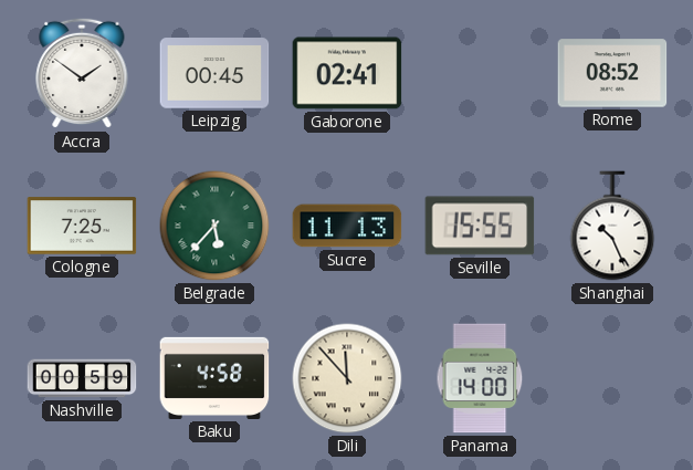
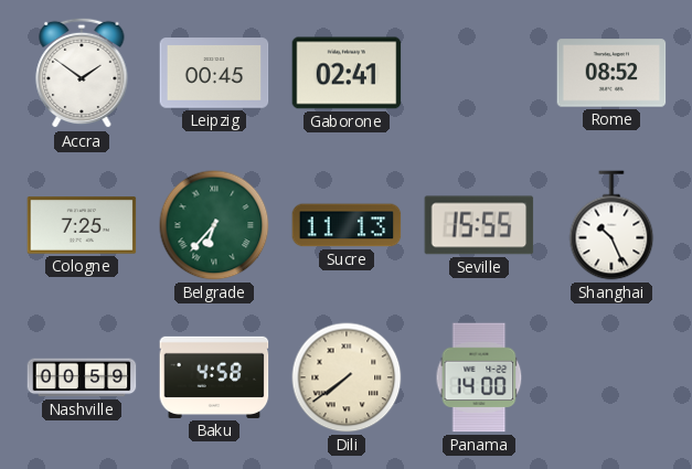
Belgrade: 5:37 -> 6:37
Dili: 11:53 -> 7:39
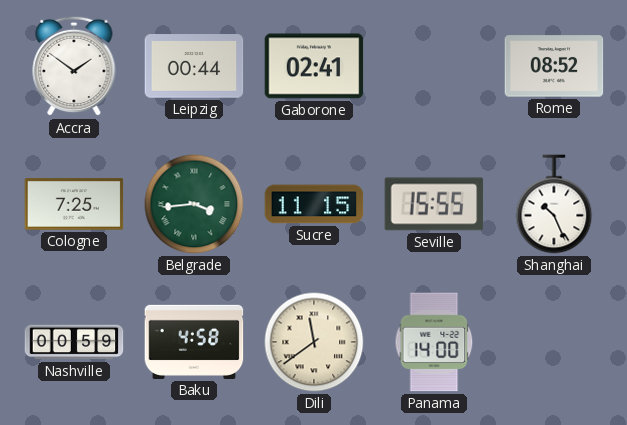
Leipzig: 00:45 -> 00:44
Belgrade: 6:37 -> 3:44
Sucre: 11:13 -> 11:15
Dili: 7:39 -> 11:39
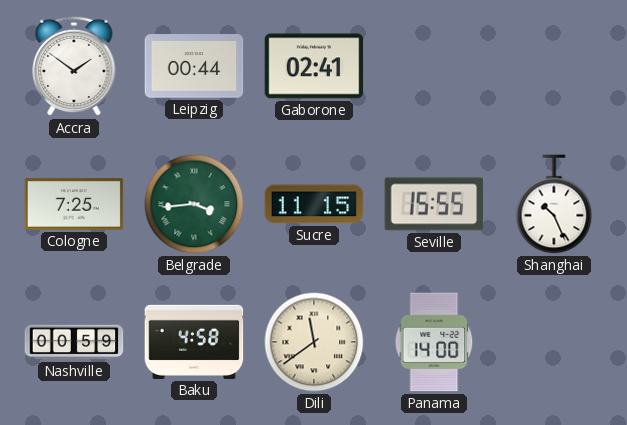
Rome: 08:52 -> none
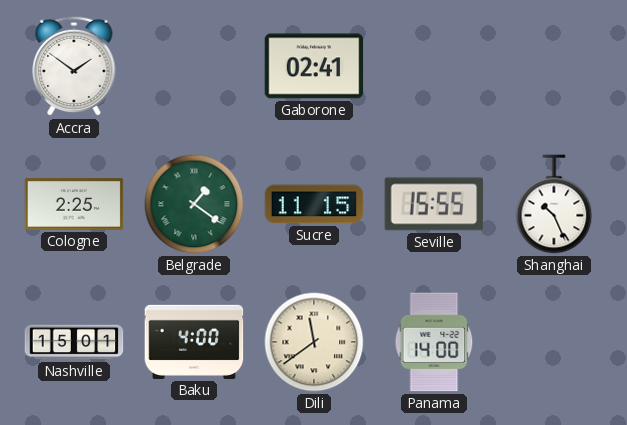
Leipzig: 00:44 -> none
Cologne: 7:25 -> 2:25
Belgrade: 3:44 -> 1:21
Nashville: 00:59 -> 15:01
Baku: 4:58 -> 4:00
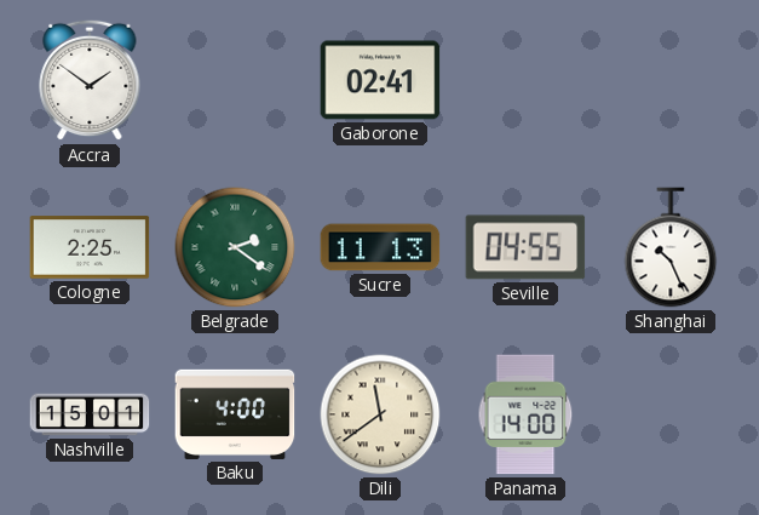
Belgrade: 1:21 -> 2:21
Sucre: 11:15 -> 11:13
Seville: 15:55 -> 04:55
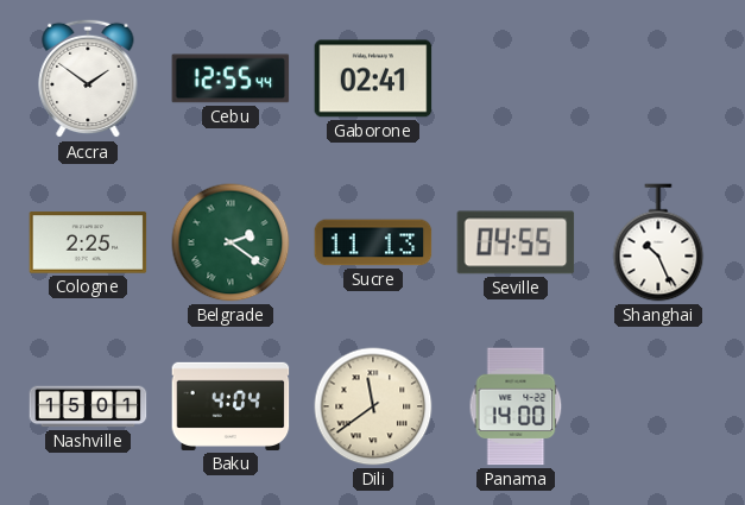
Cebu: none -> 12:55
Baku: 4:00 -> 4:04
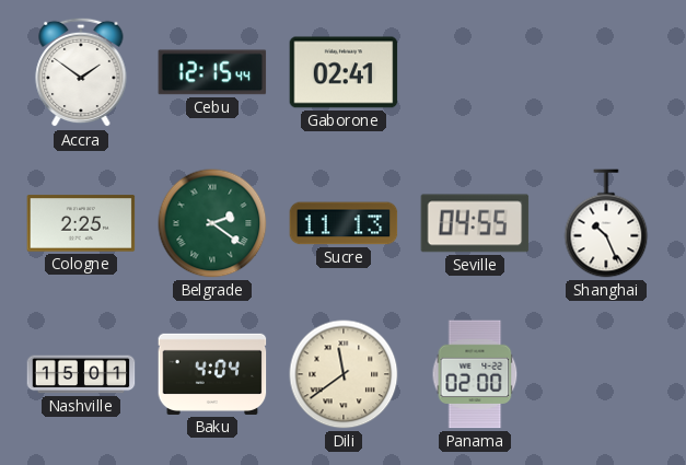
Cebu: 12:55 -> 12:15
Panama: 14:00 -> 02:00
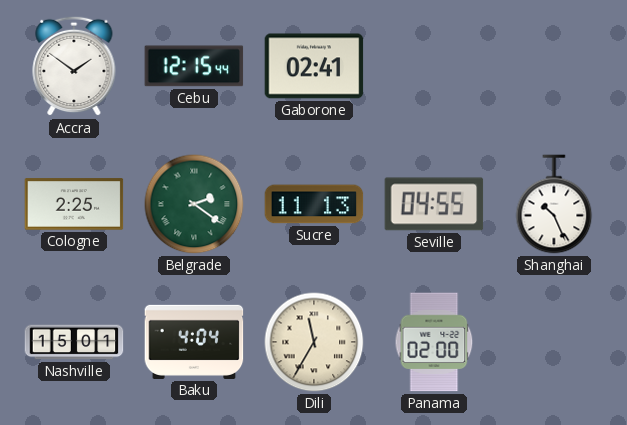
Dili: 11:39 -> 11:35
